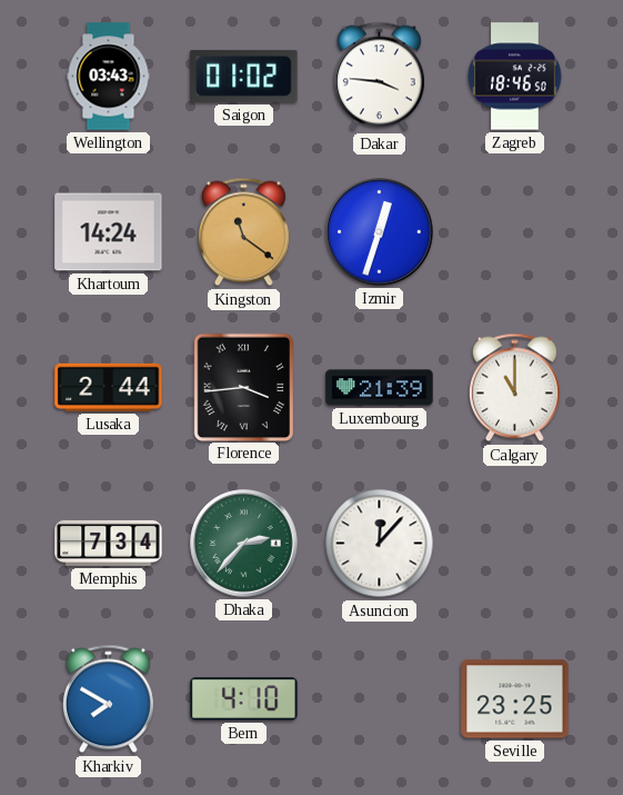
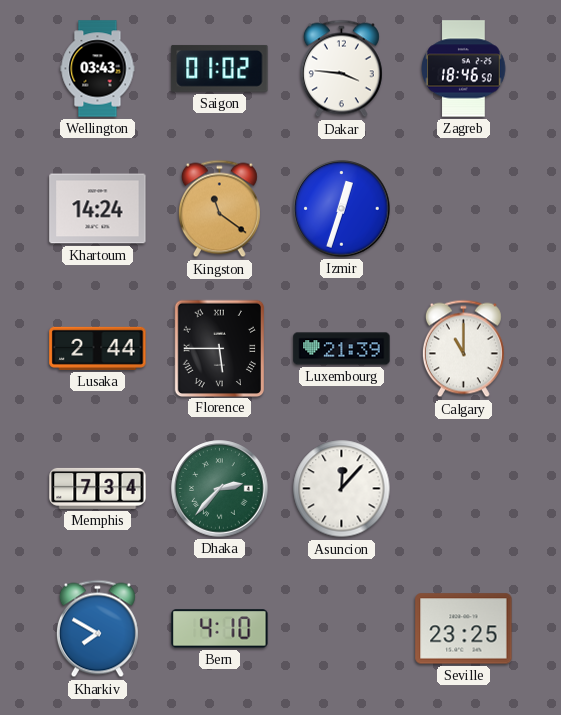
Florence: 3:44 -> 5:45
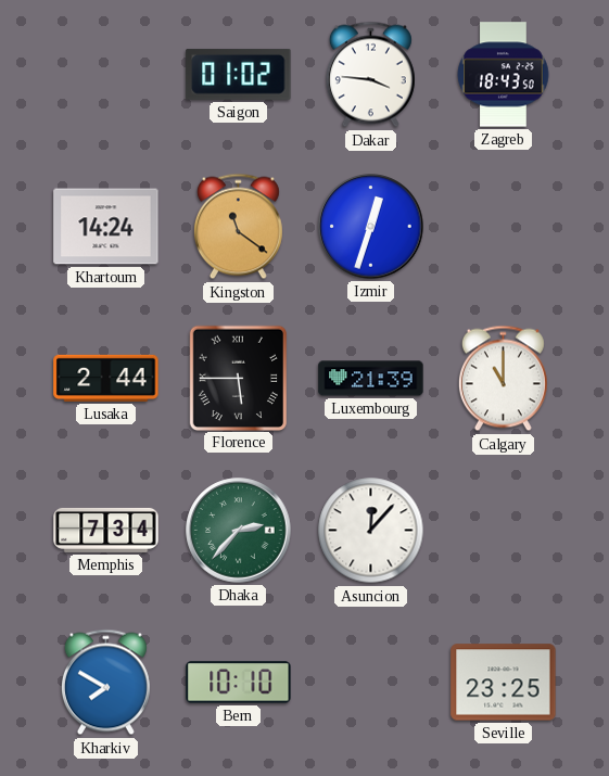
Wellington: 03:43 -> none
Zagreb: 18:46 -> 18:43
Bern: 4:10 -> 10:10
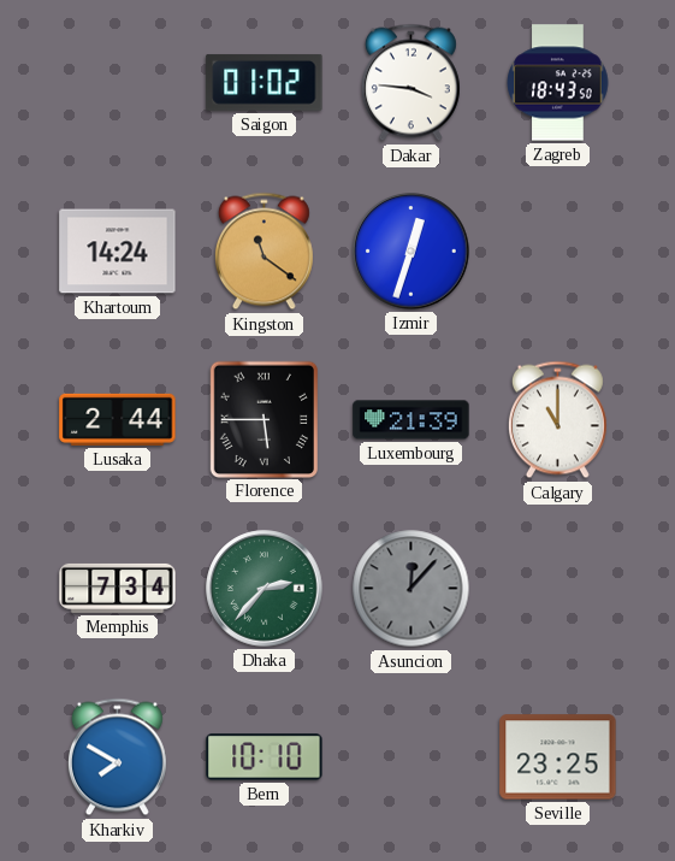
Asuncion dial: white -> grey
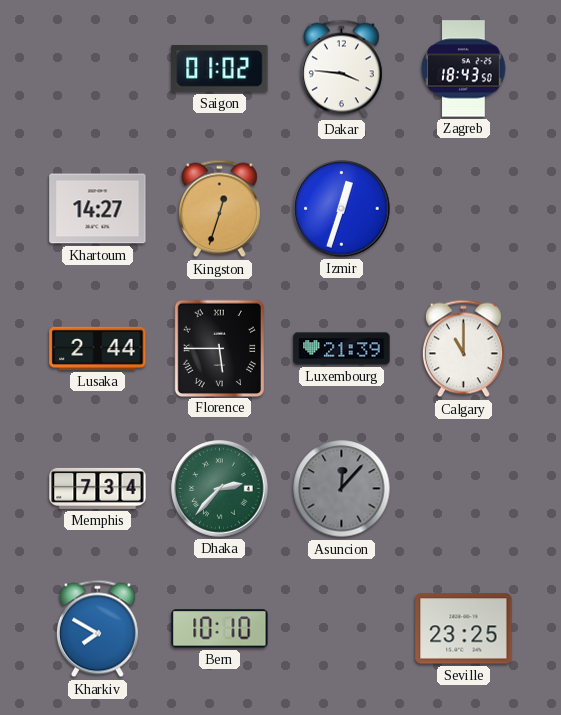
Khartoum: 14:24 -> 14:27
Kingston: 11:21 -> 12:33
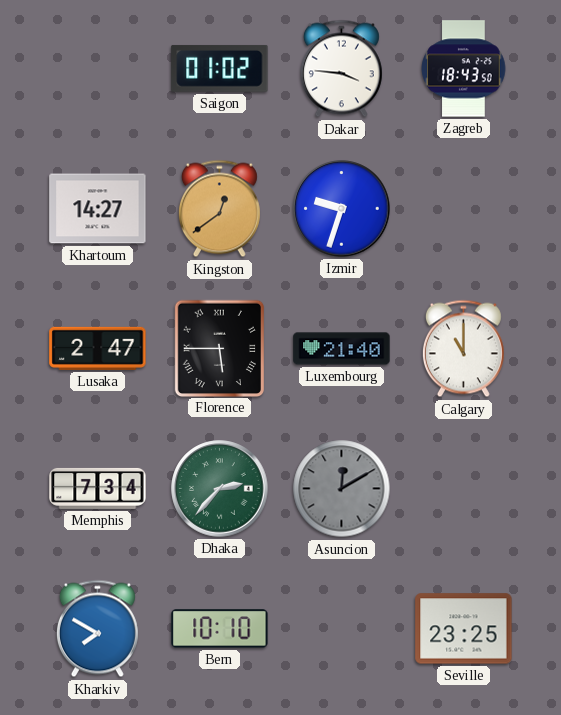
Kingston: 12:33 -> 12:39
Izmir: 12:33 -> 9:33
Lusaka: 2:44 -> 2:47
Luxembourg: 21:39 -> 21:40
Asuncion: 12:07 -> 12:10
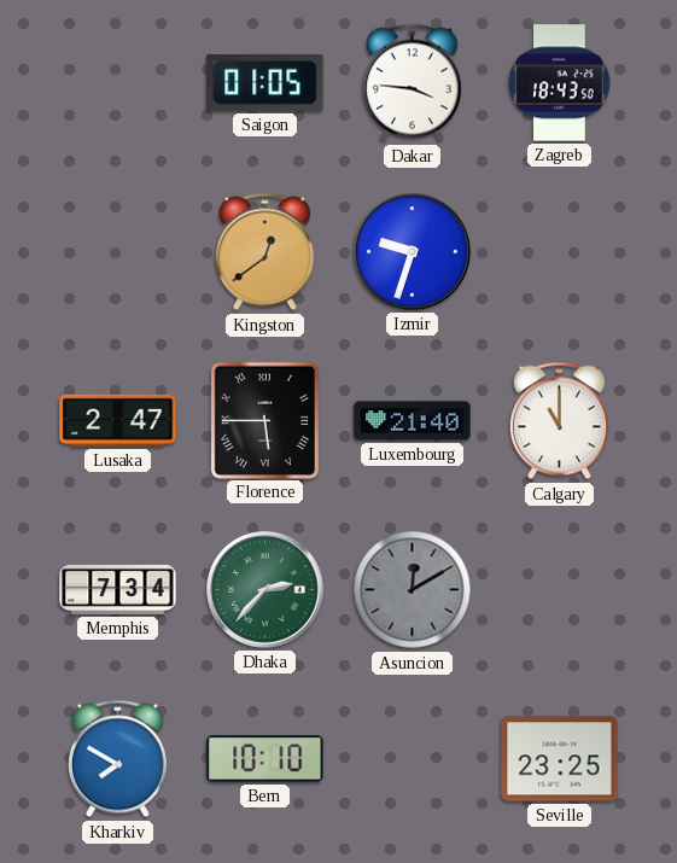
Saigon: 01:02 -> 01:05
Khartoum: 14:27 -> none
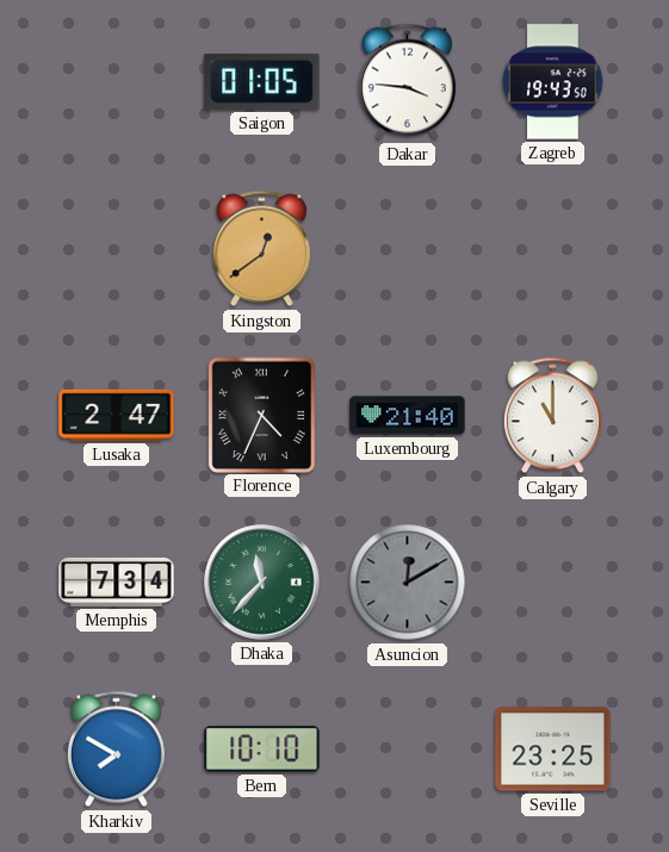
Zagreb: 18:43 -> 19:43
Izmir: 9:33 -> none
Florence: 5:45 -> 4:34
Dhaka: 2:37 -> 11:37
